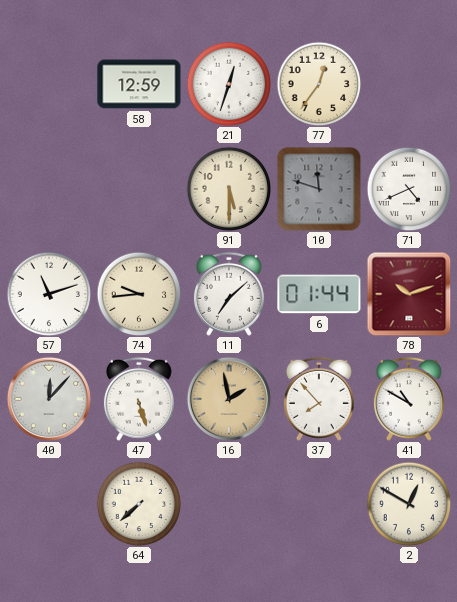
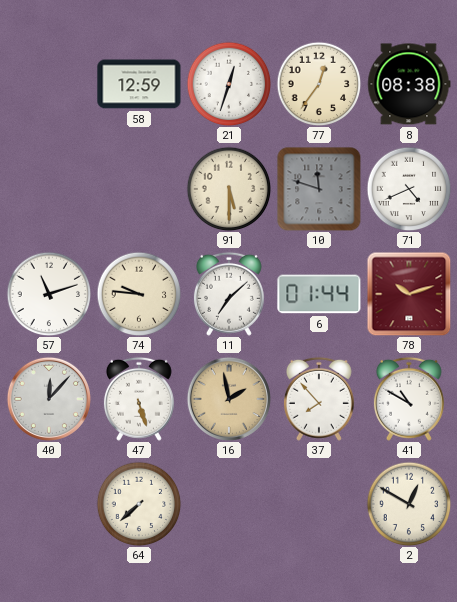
8: none -> 08:38
74: 9:44 -> 9:46
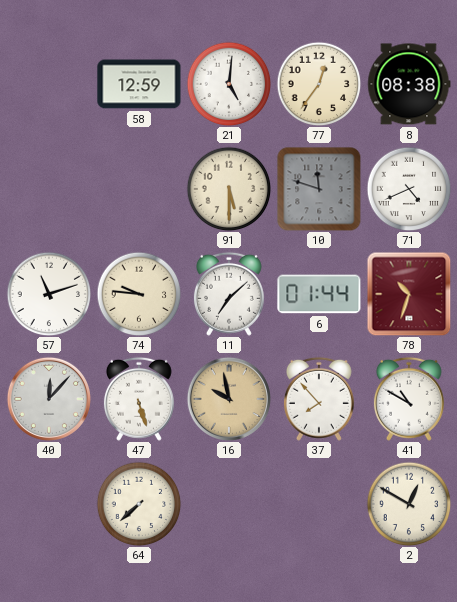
21: 12:33 -> 5:01
78: 10:12 -> 10:33
16: 1:58 -> 9:58
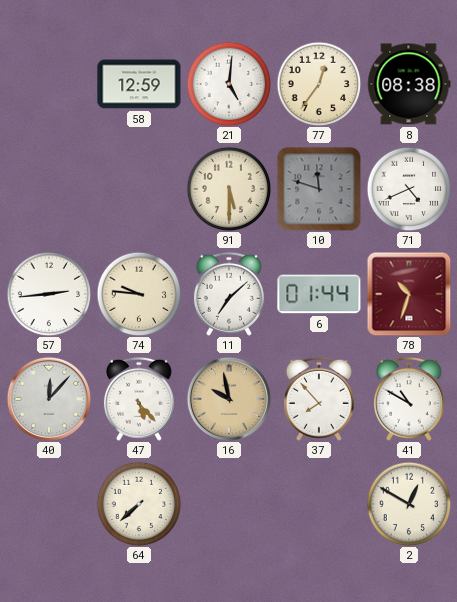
57: 11:12 -> 2:44
47: 5:27 -> 5:23
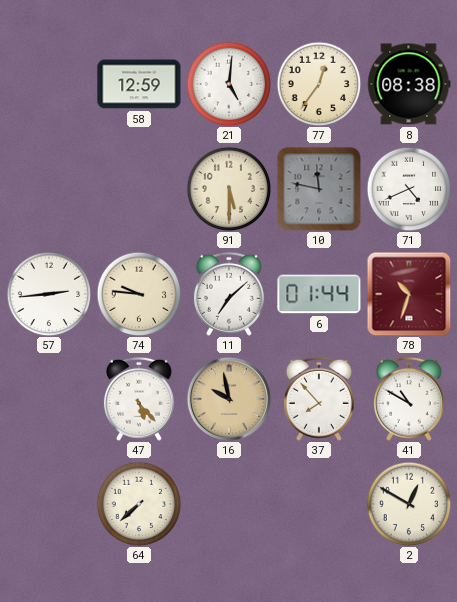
10: 11:48 -> 11:47
40: 12:07 -> none
